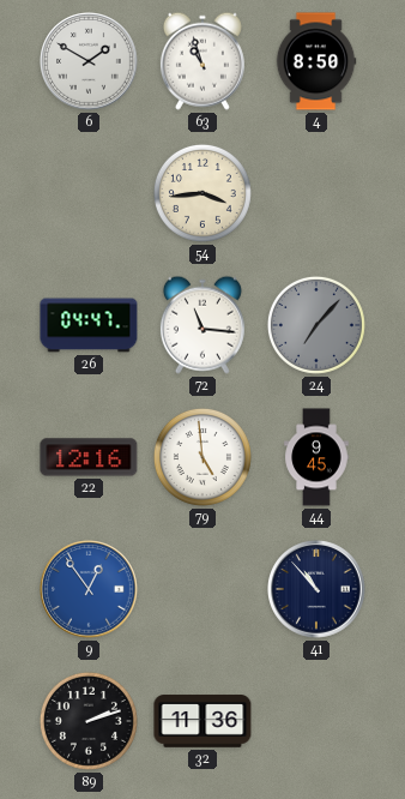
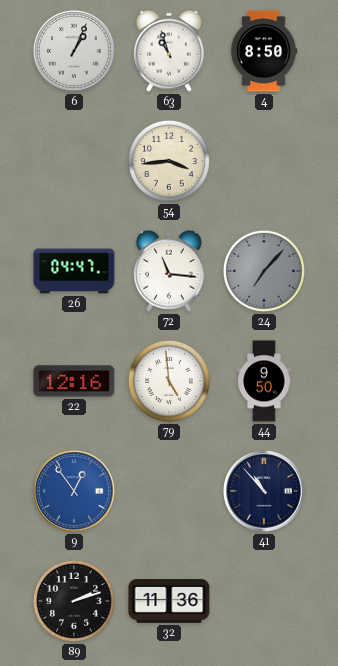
6: 1:50 -> 1:04
44: 9:45 -> 9:50
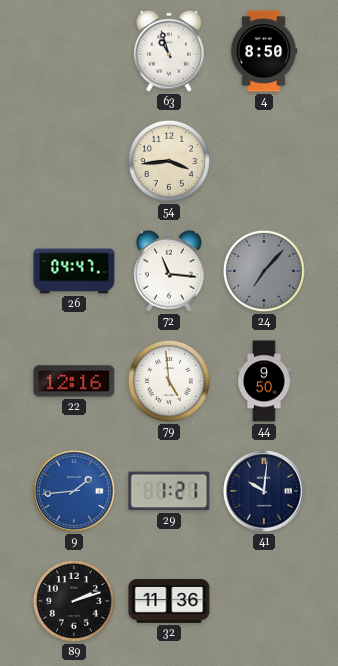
6: 1:04 -> none
9: 12:54 -> 1:44
29: none -> 1:21
41: 10:53 -> 10:01
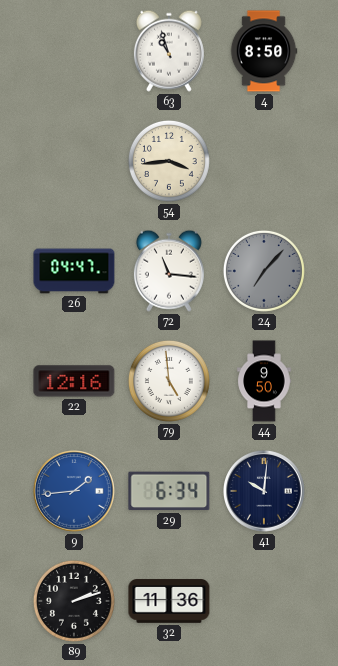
29: 1:21 -> 6:34
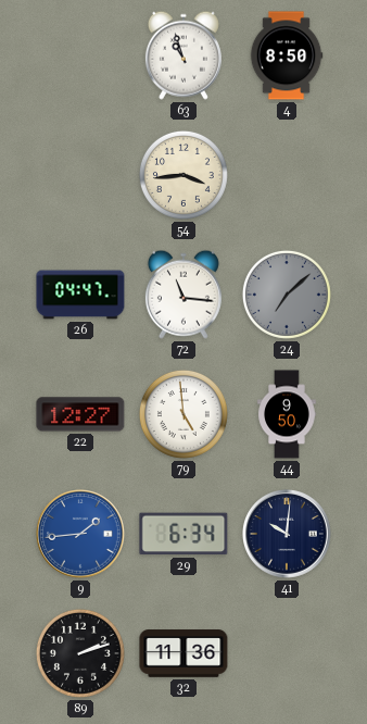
24: 7:07 -> 7:08
22: 12:16 -> 12:27
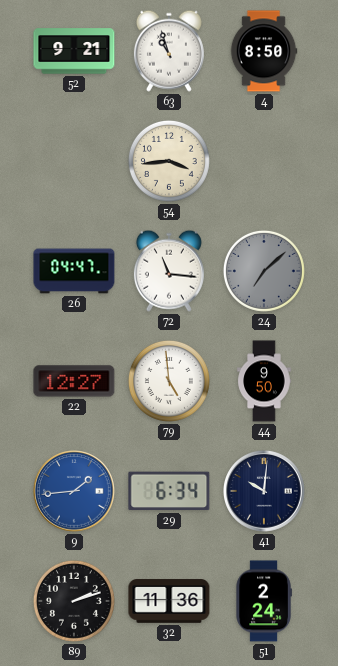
52: none -> 9:21
51: none -> 2:24
